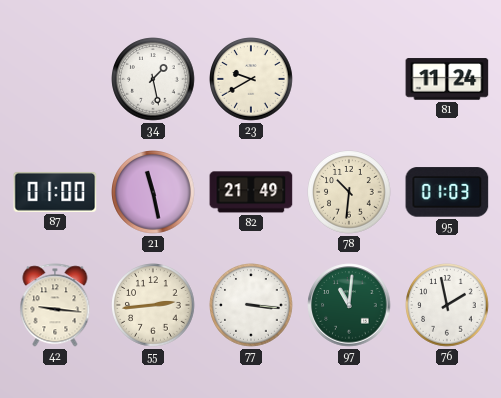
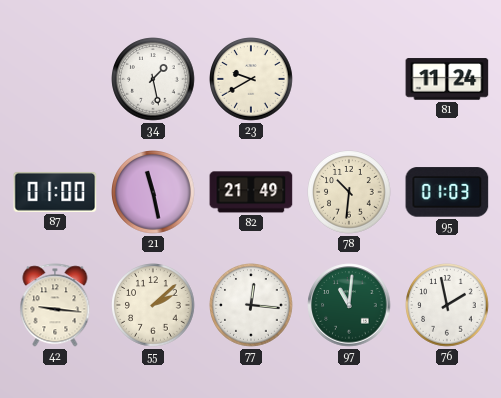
55: 2:44 -> 2:08
77: 3:16 -> 12:16
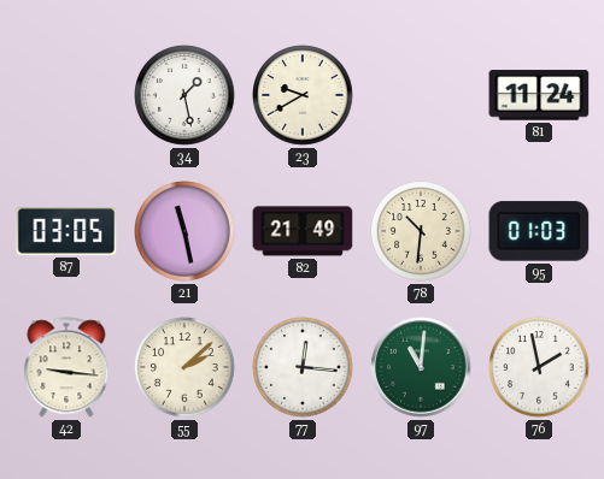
87: 01:00 -> 03:05
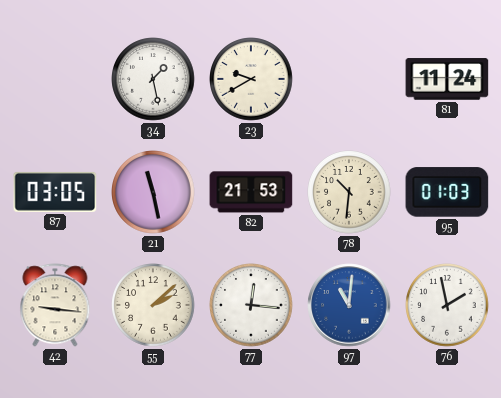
82: 21:49 -> 21:53
97 dial: green -> blue
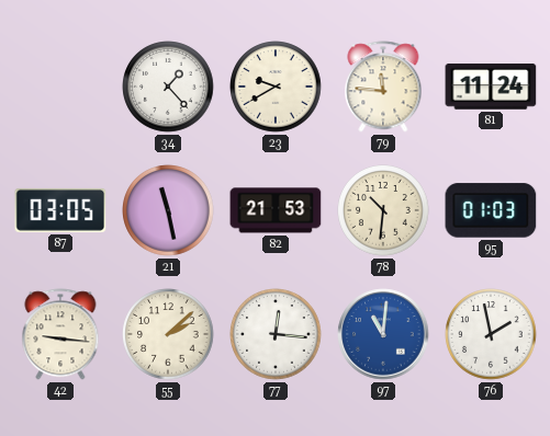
34: 1:28 -> 1:23
79: none -> 11:46
